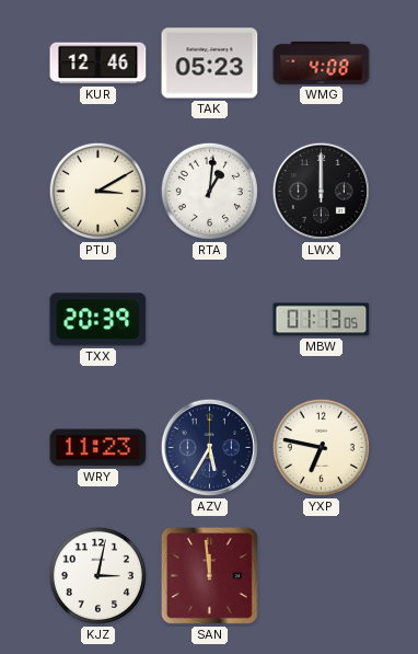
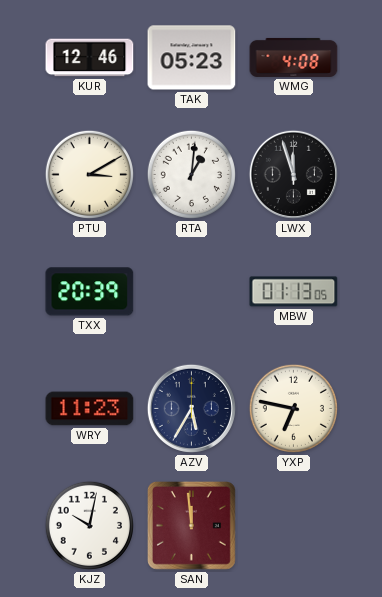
LWX: 12:00 -> 11:57
KJZ: 3:02 -> 10:02
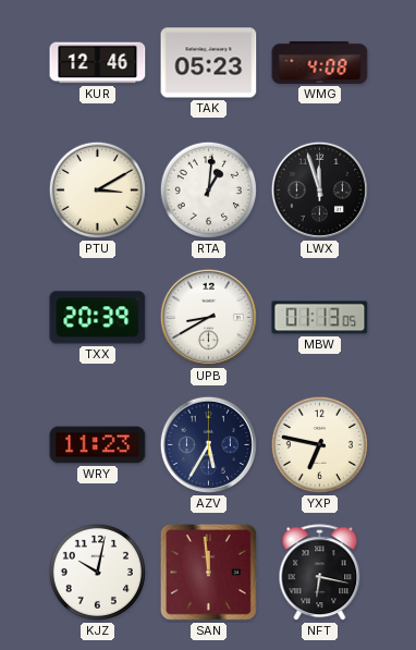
UPB: none -> 8:40
NFT: none -> 6:17
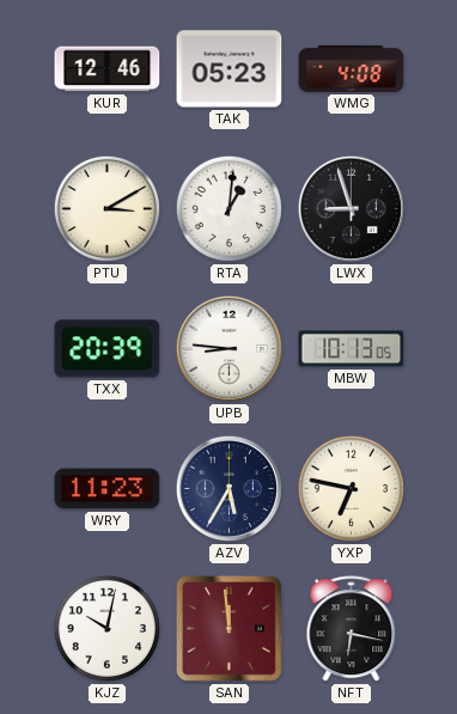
LWX: 11:57 -> 8:57
UPB: 8:40 -> 8:46
MBW: 01:13 -> 10:13
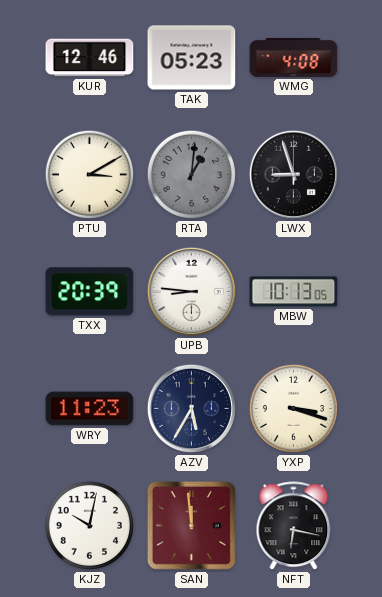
RTA dial: white -> grey
YXP: 6:47 -> 3:18
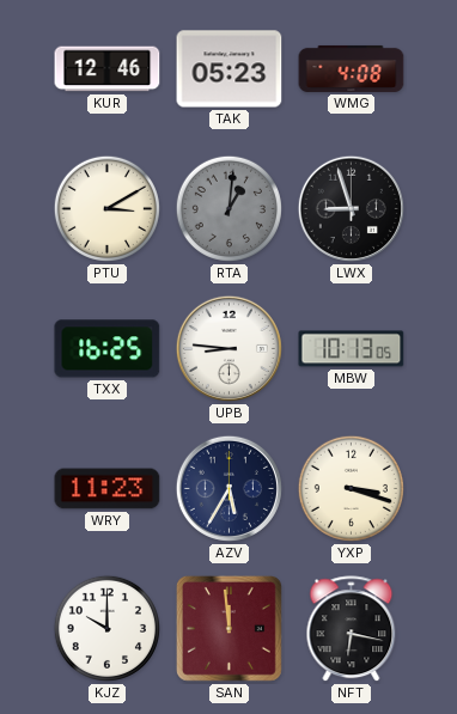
TXX: 20:39 -> 16:25
KJZ: 10:02 -> 10:00
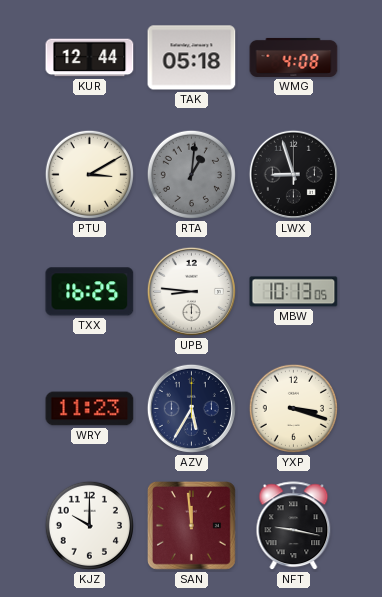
KUR: 12:46 -> 12:44
TAK: 05:23 -> 05:18
NFT: 6:17 -> 9:17
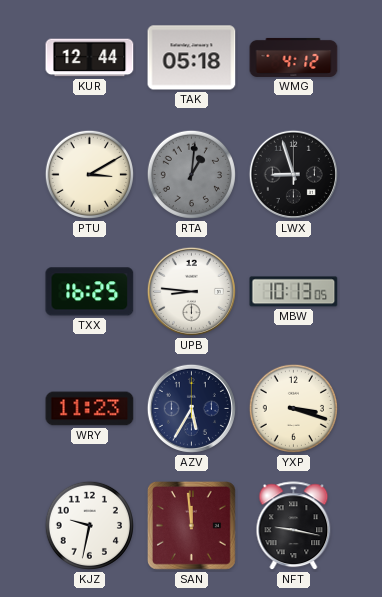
WMG: 4:08 -> 4:12
KJZ: 10:00 -> 9:32
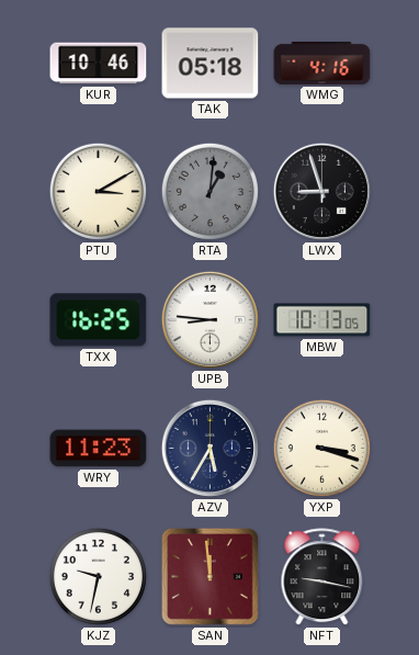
KUR: 12:44 -> 10:46
WMG: 4:12 -> 4:16
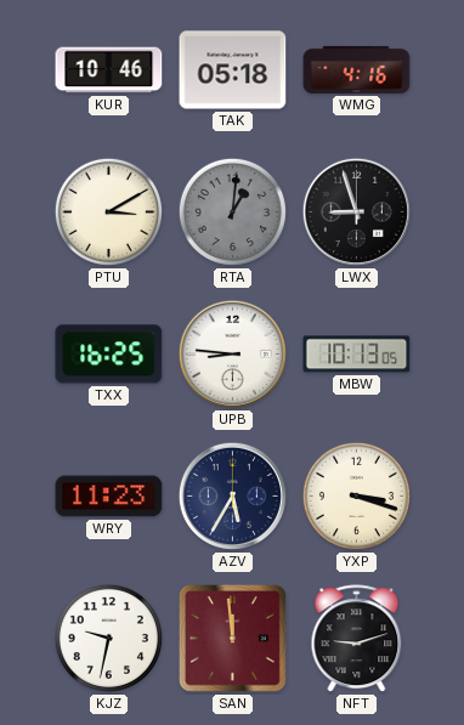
NFT: 9:17 -> 9:12
